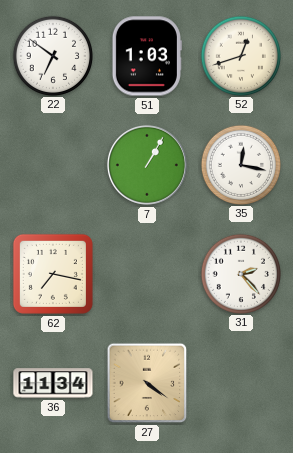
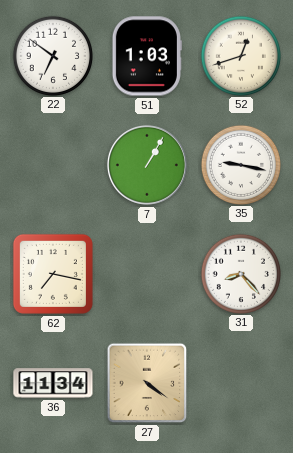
35: 12:17 -> 9:17
31: 2:23 -> 8:23
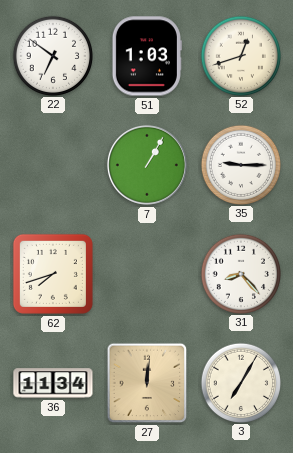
35: 9:17 -> 9:15
62: 7:17 -> 7:42
27: 4:21 -> 12:01
3: none -> 7:05
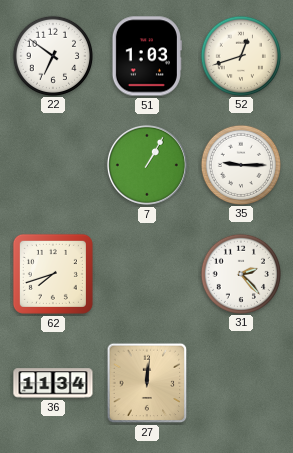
31: 8:23 -> 2:23
3: 7:05 -> none
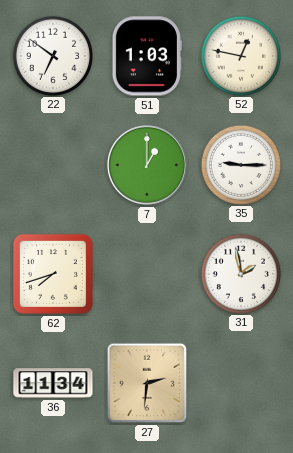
52: 12:42 -> 12:47
7: 1:05 -> 1:00
31: 2:23 -> 1:58
27: 12:01 -> 2:31
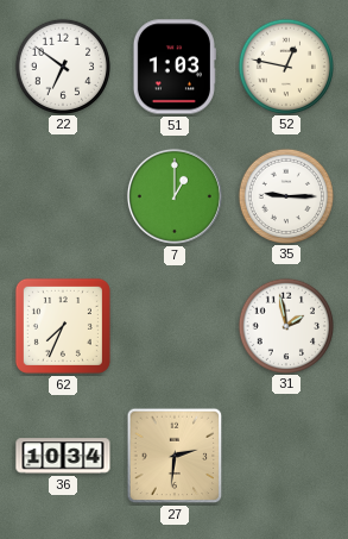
62: 7:42 -> 7:34
36: 11:34 -> 10:34
